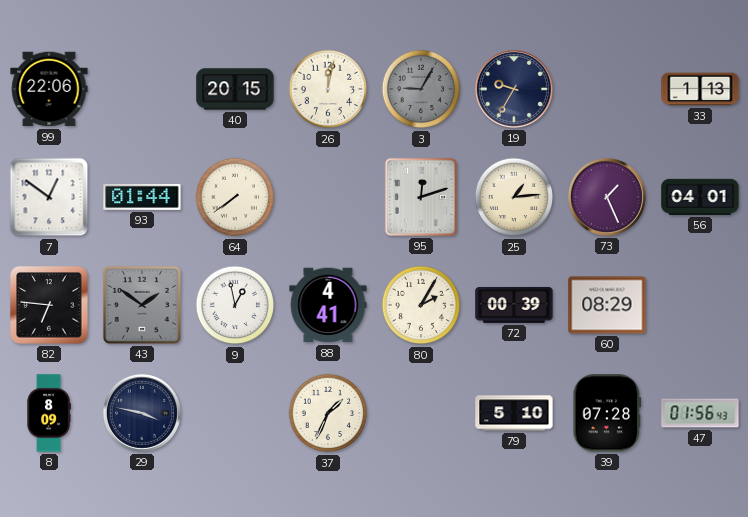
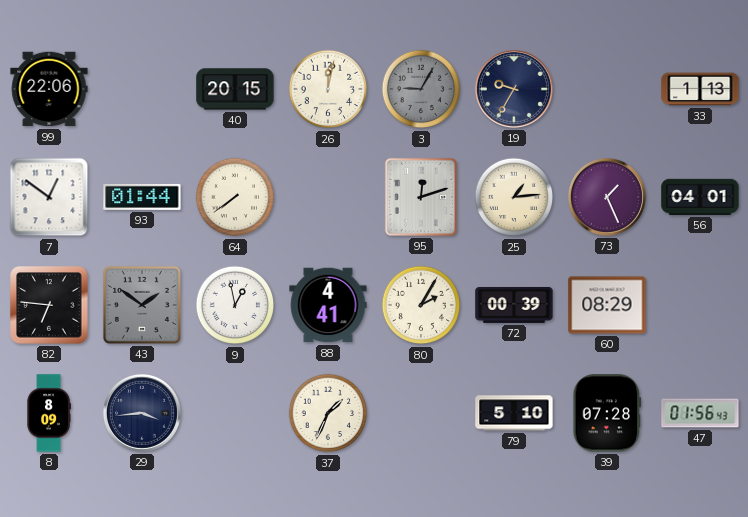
29: 3:47 -> 3:44
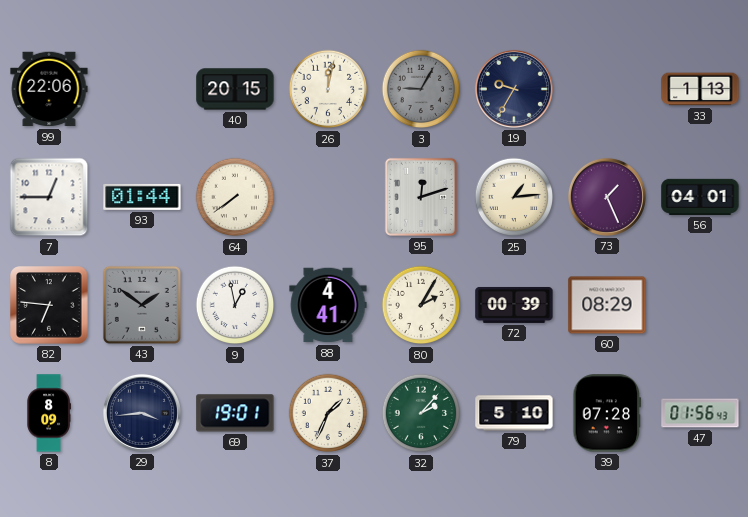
7: 12:51 -> 12:45
69: none -> 19:01
32: none -> 2:07
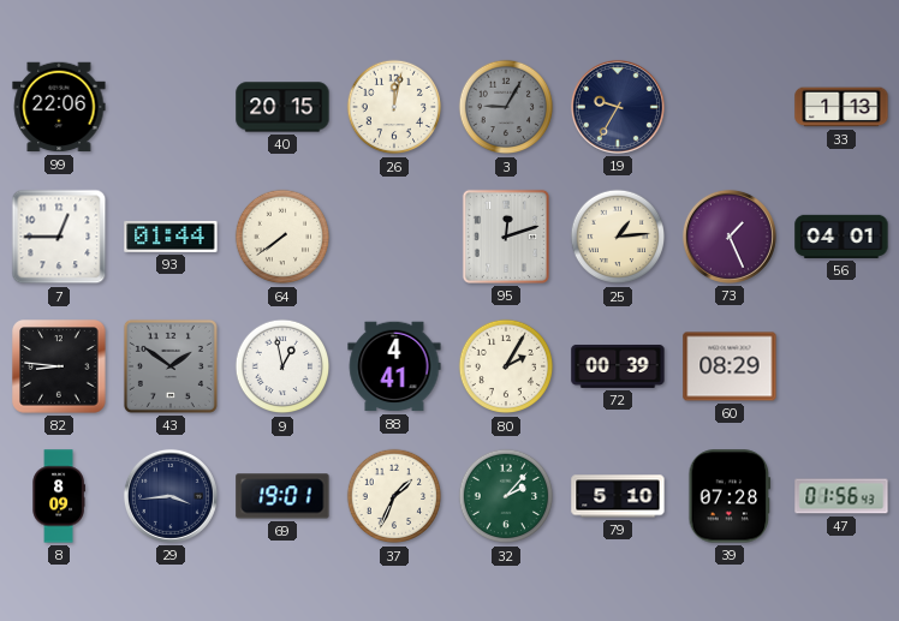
82: 6:46 -> 8:46
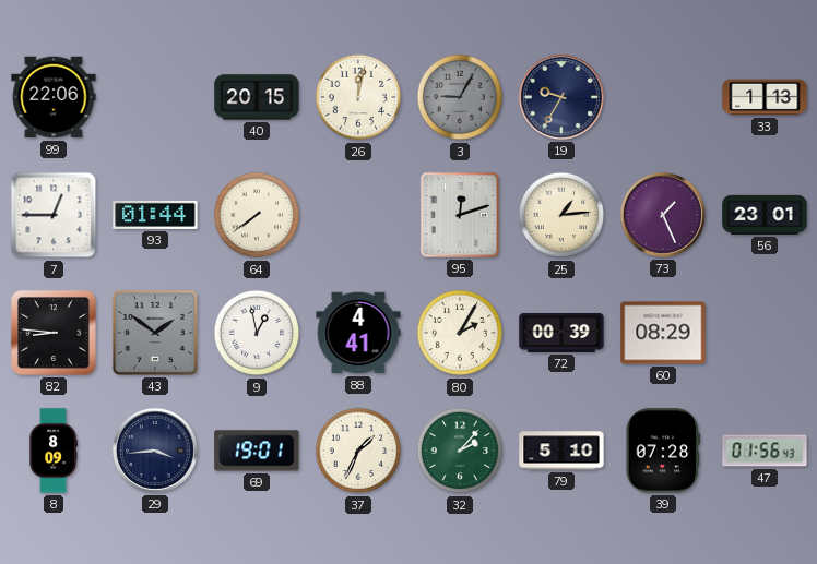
56: 04:01 -> 23:01
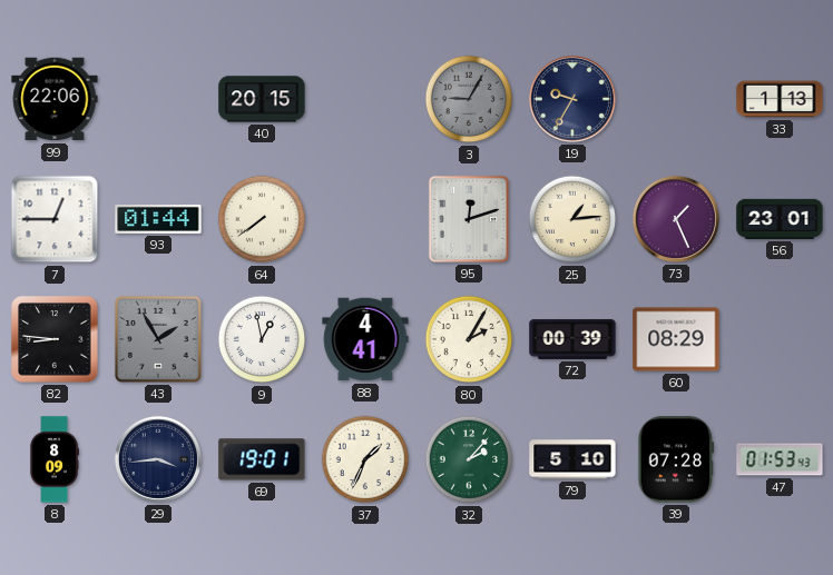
26: 12:02 -> none
43: 1:51 -> 1:55
47: 01:56 -> 01:53
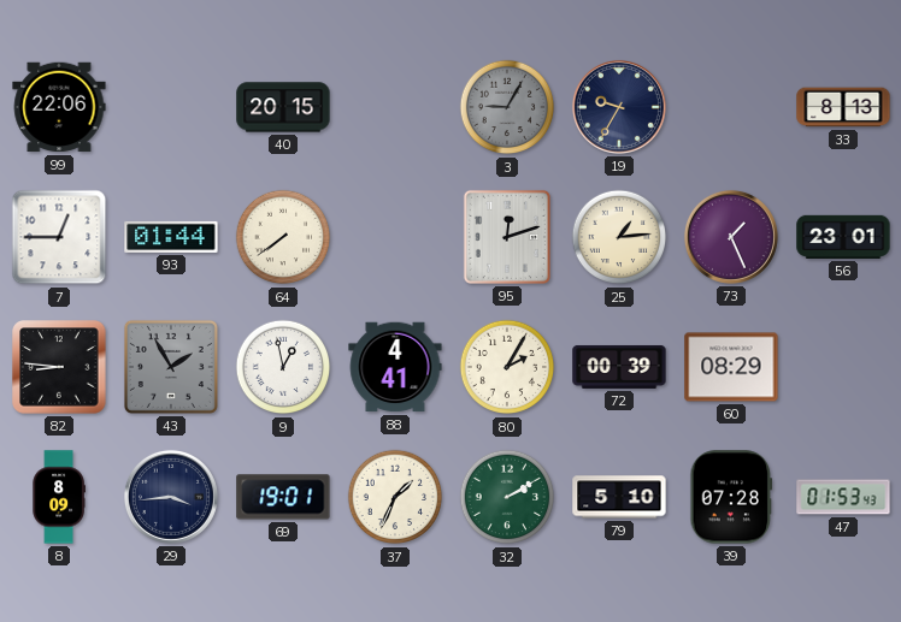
33: 1:13 -> 8:13
32: 2:07 -> 2:10
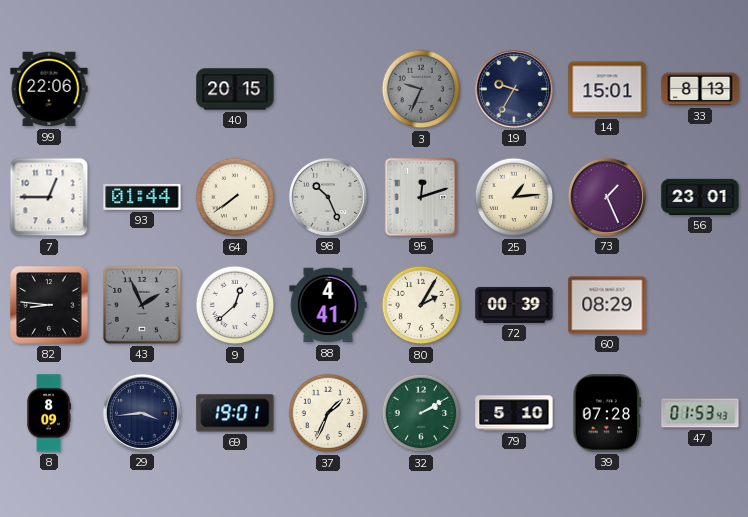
3: 9:05 -> 9:34
14: none -> 15:01
98: none -> 10:26
43: 1:55 -> 1:56
9: 12:58 -> 12:38
